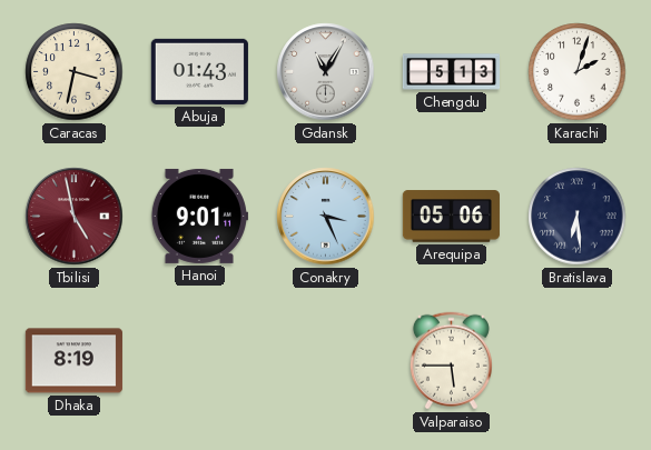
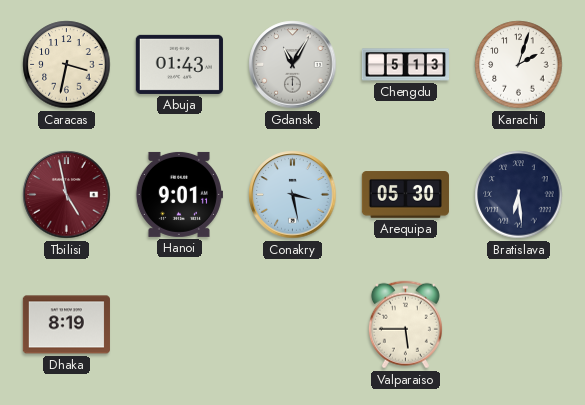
Conakry: 3:26 -> 3:28
Arequipa: 05:06 -> 05:30
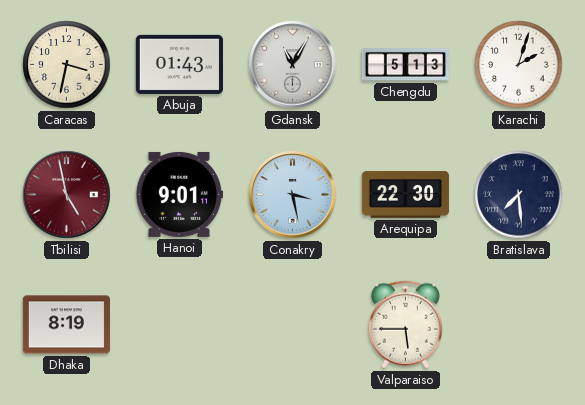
Arequipa: 05:30 -> 22:30
Bratislava: 6:29 -> 7:29
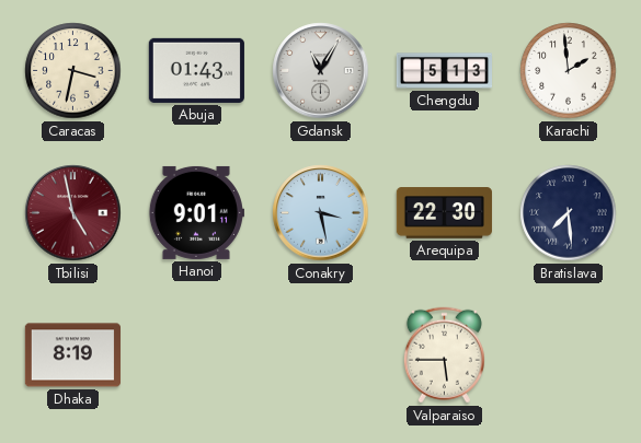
Karachi: 2:03 -> 1:59
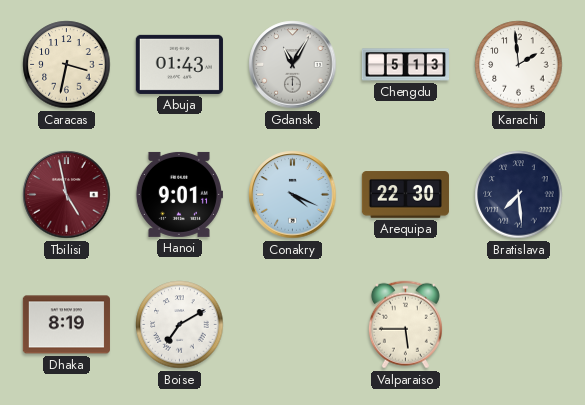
Conakry: 3:28 -> 4:19
Boise: none -> 7:10
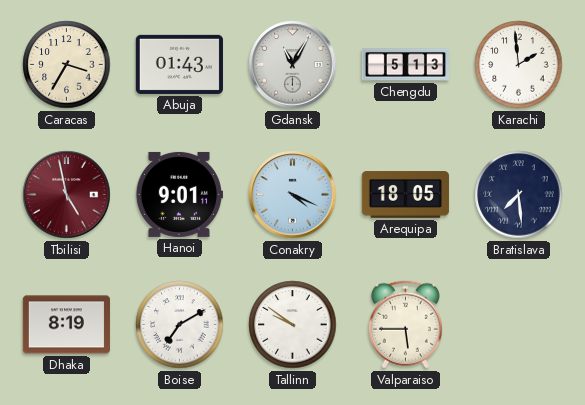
Caracas: 3:32 -> 3:35
Arequipa: 22:30 -> 18:05
Tallinn: none -> 9:51
